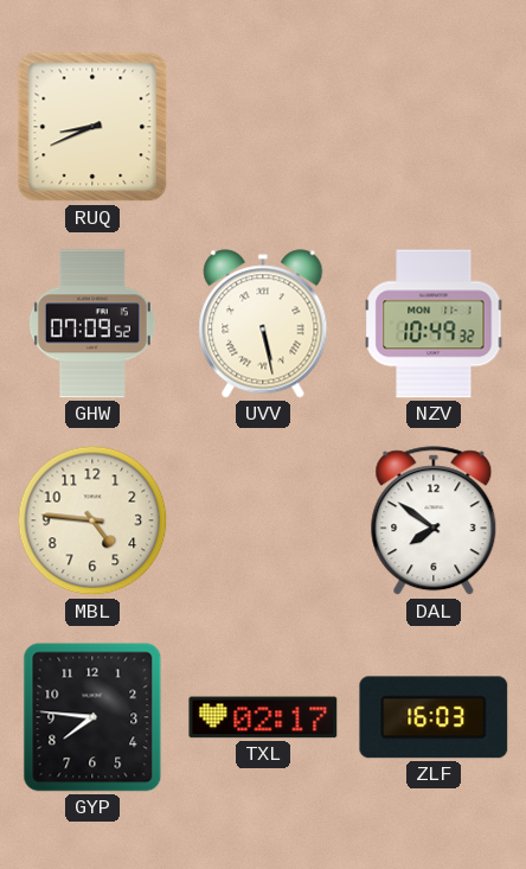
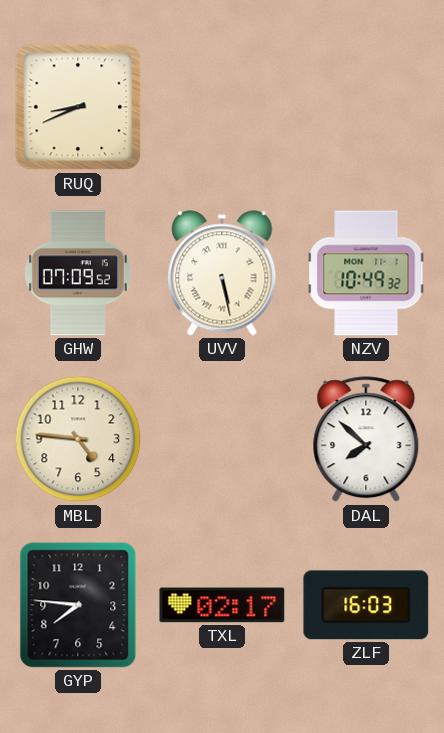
DAL: 7:51 -> 7:52
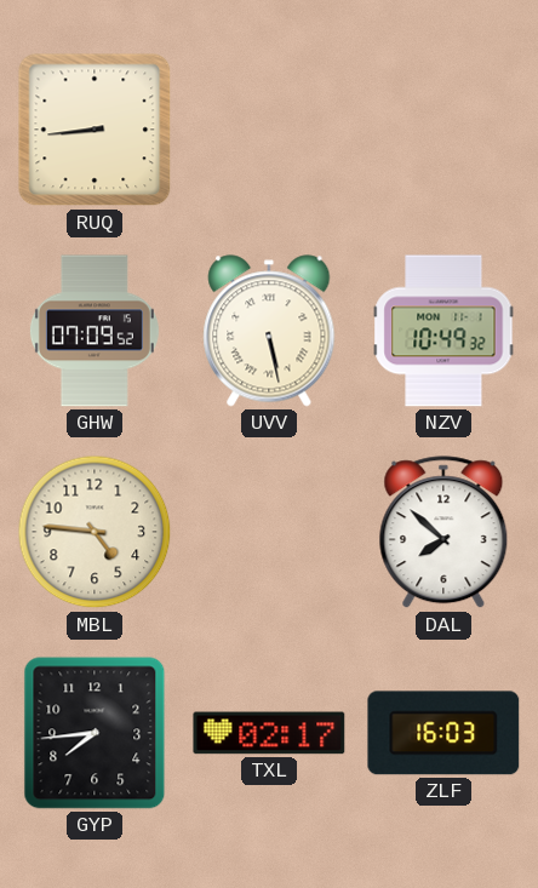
RUQ: 8:41 -> 8:44
GYP: 7:46 -> 7:44
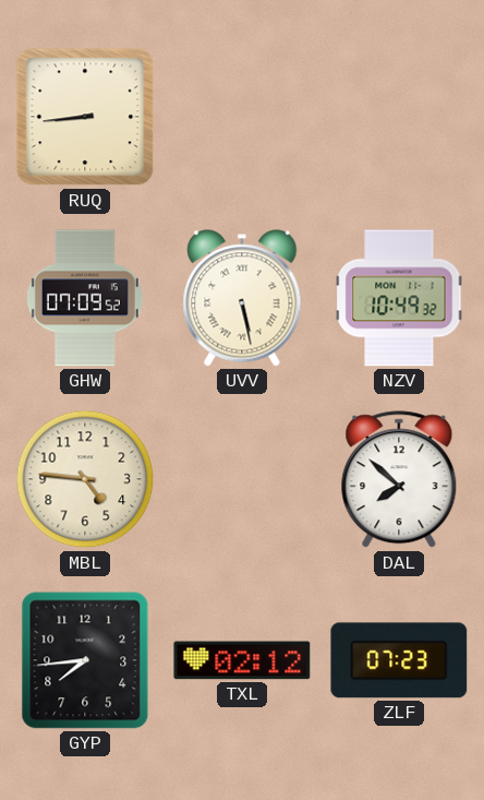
TXL: 02:17 -> 02:12
ZLF: 16:03 -> 07:23
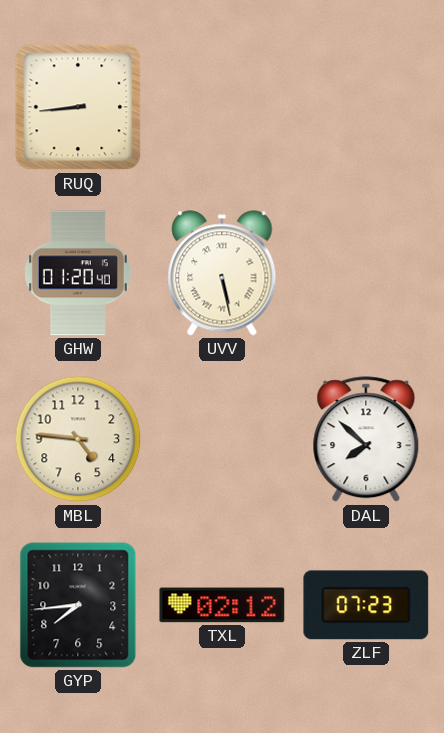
GHW: 07:09 -> 01:20
NZV: 10:49 -> none
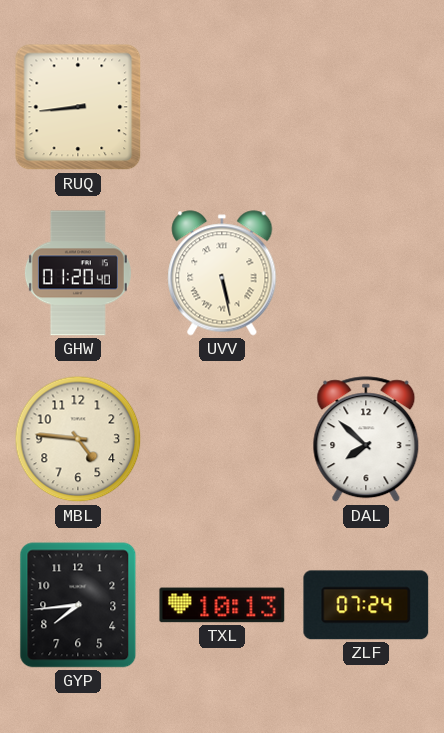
TXL: 02:12 -> 10:13
ZLF: 07:23 -> 07:24
